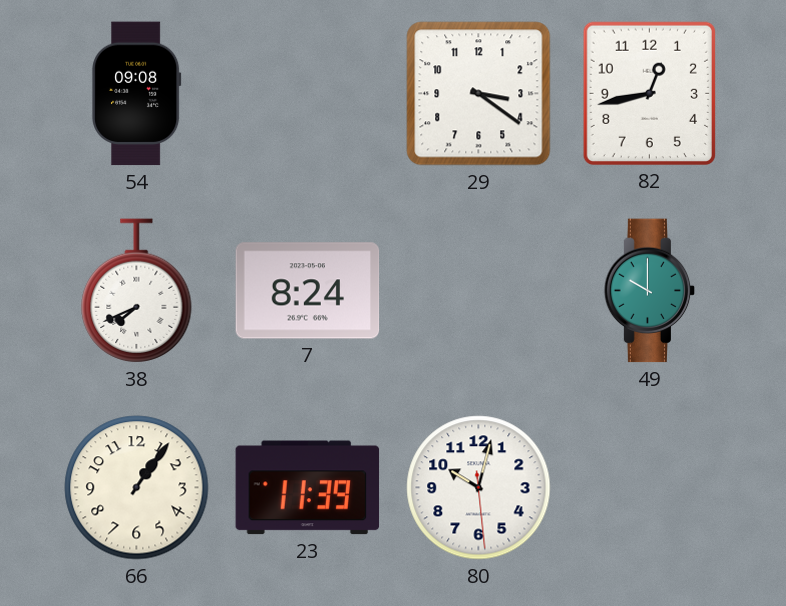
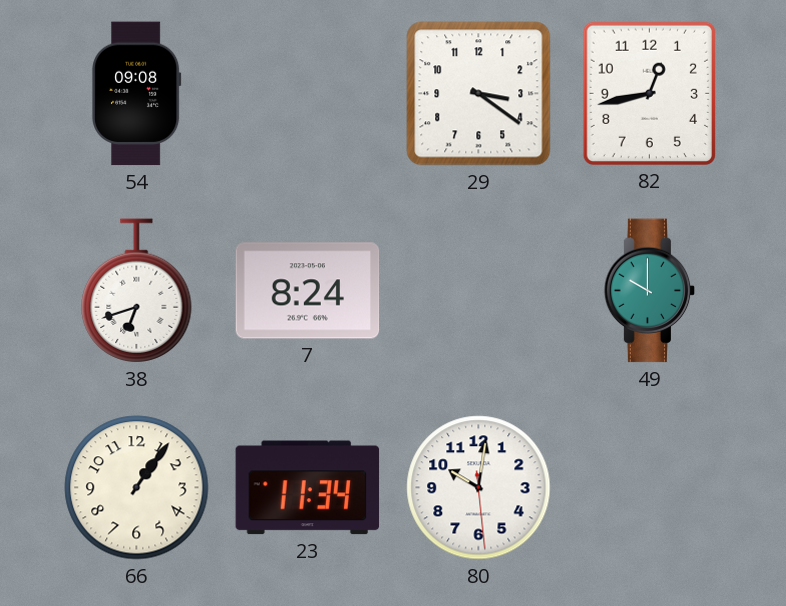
38: 7:41 -> 6:42
23: 11:39 -> 11:34
80: 10:02 -> 10:01
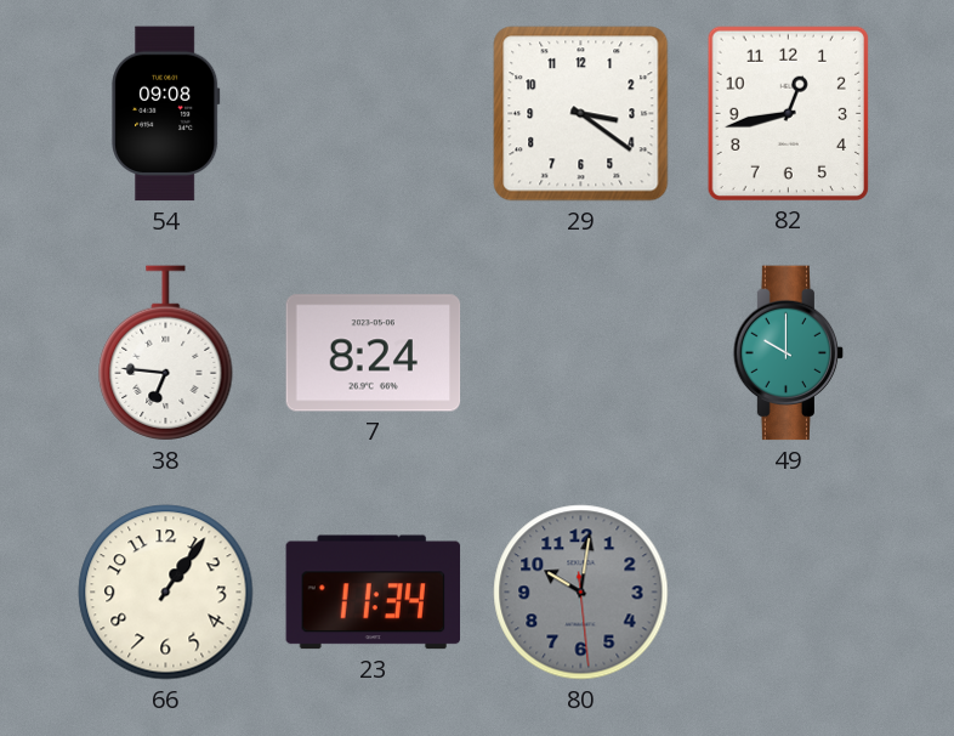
38: 6:42 -> 6:46
80 dial: white -> grey
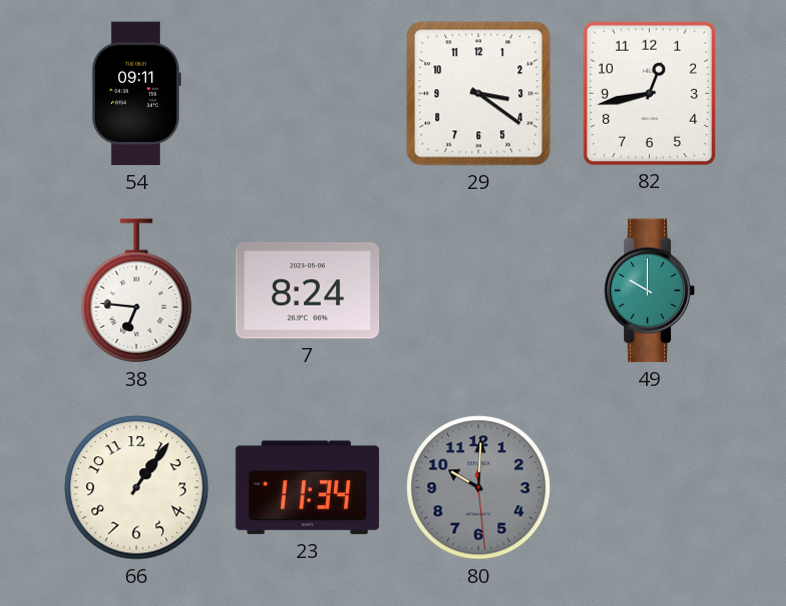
54: 09:08 -> 09:11
80: 10:01 -> 10:00
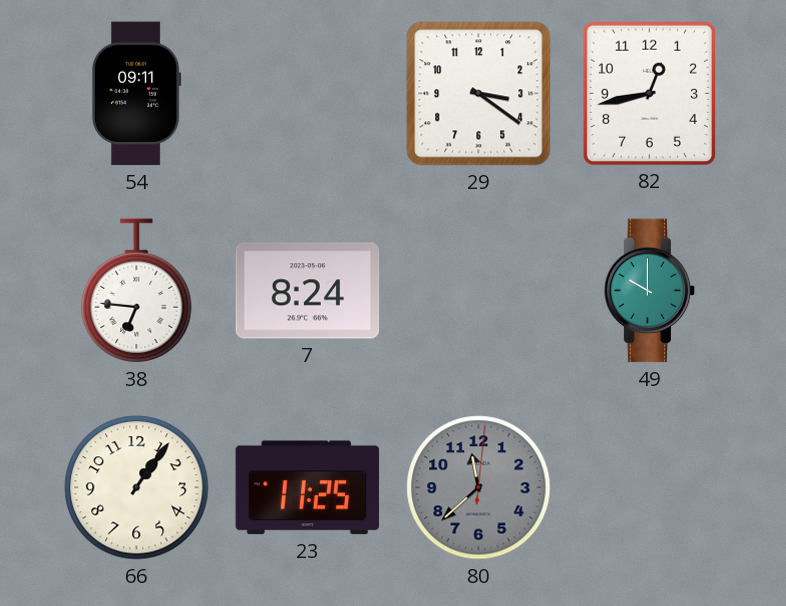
23: 11:34 -> 11:25
80: 10:00 -> 11:38
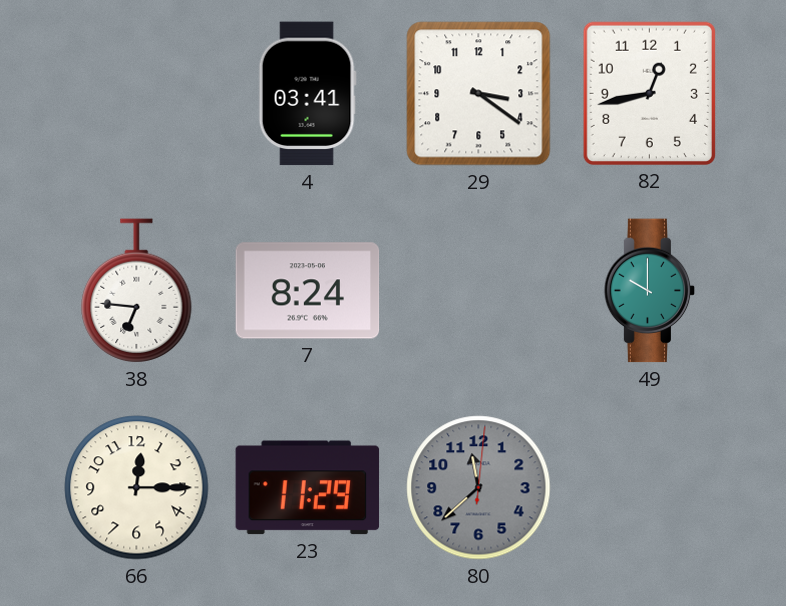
54: 09:11 -> none
4: none -> 03:41
66: 1:06 -> 12:15
23: 11:25 -> 11:29
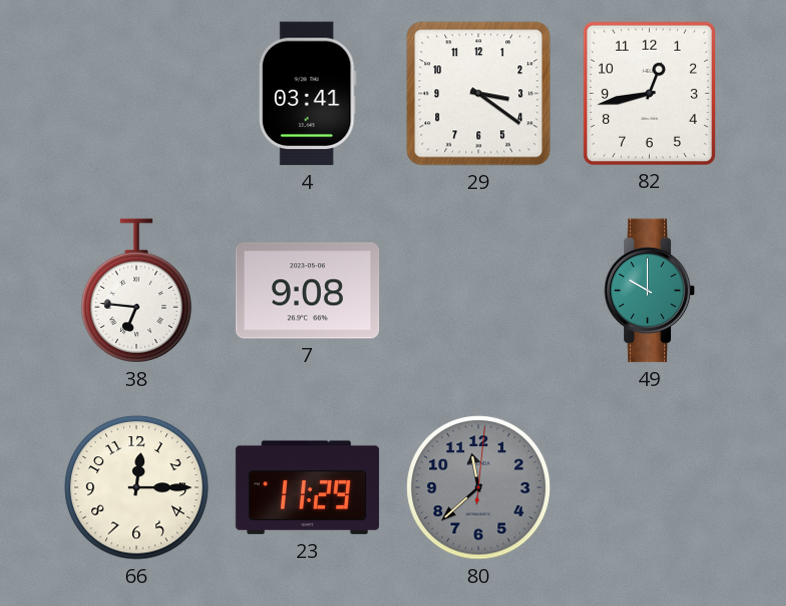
7: 8:24 -> 9:08
